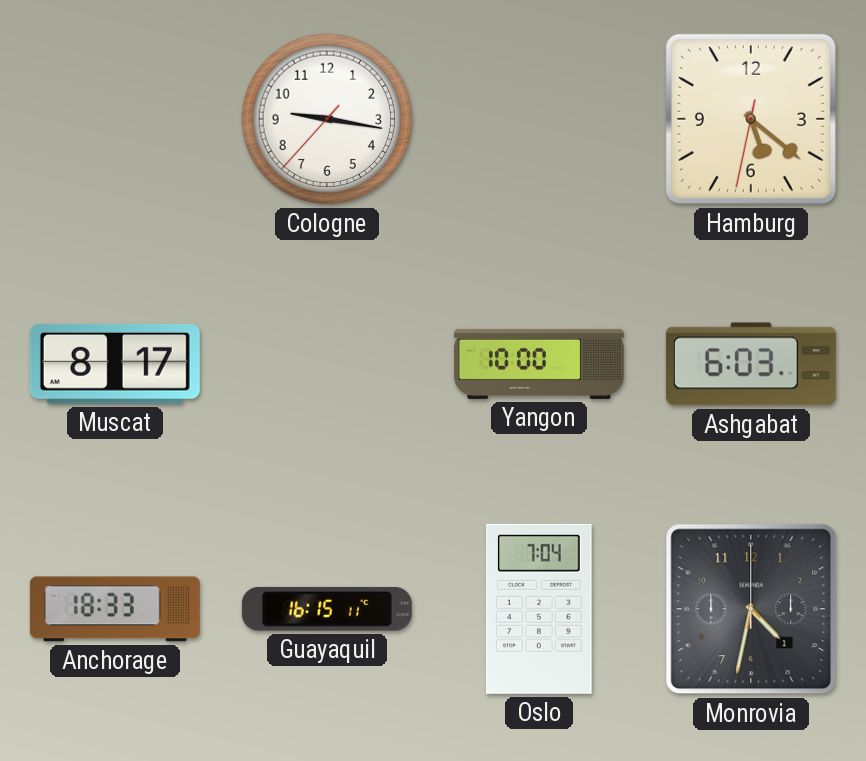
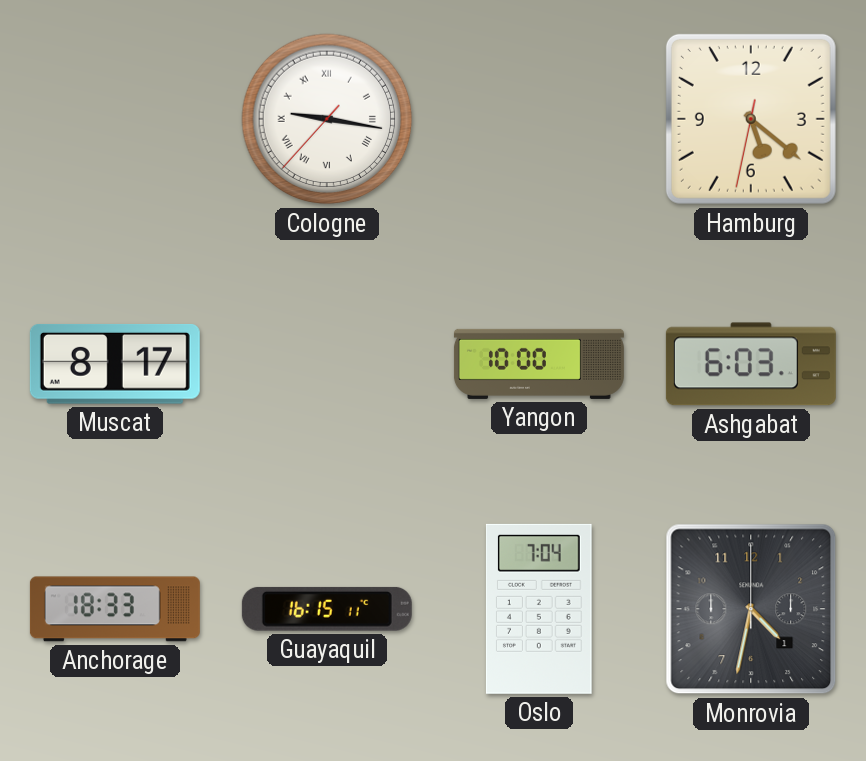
Cologne numerals: Arabic -> Roman
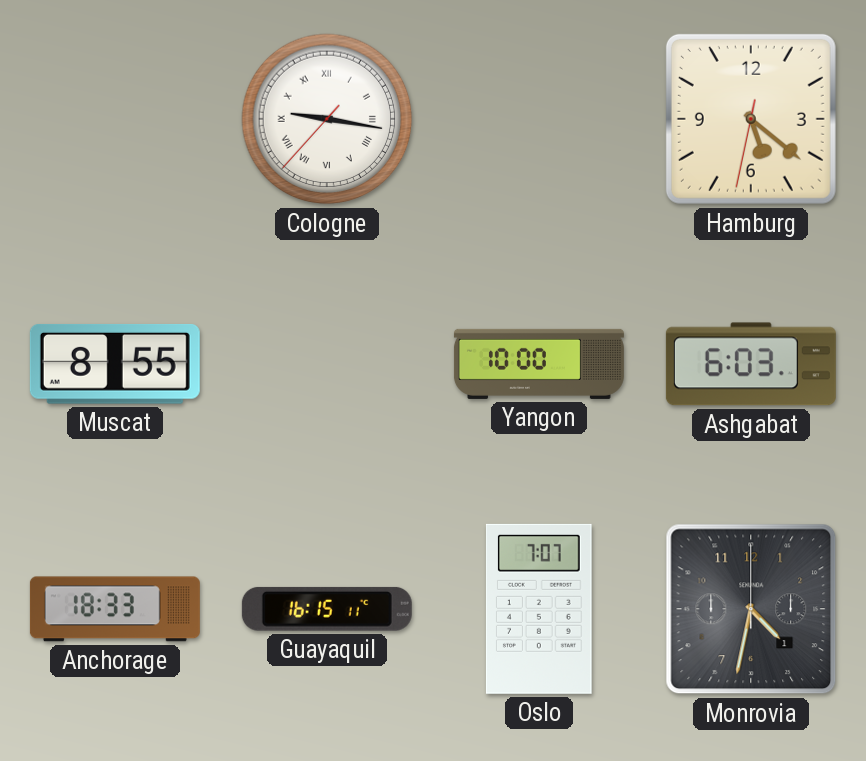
Muscat: 8:17 -> 8:55
Oslo: 7:04 -> 7:07
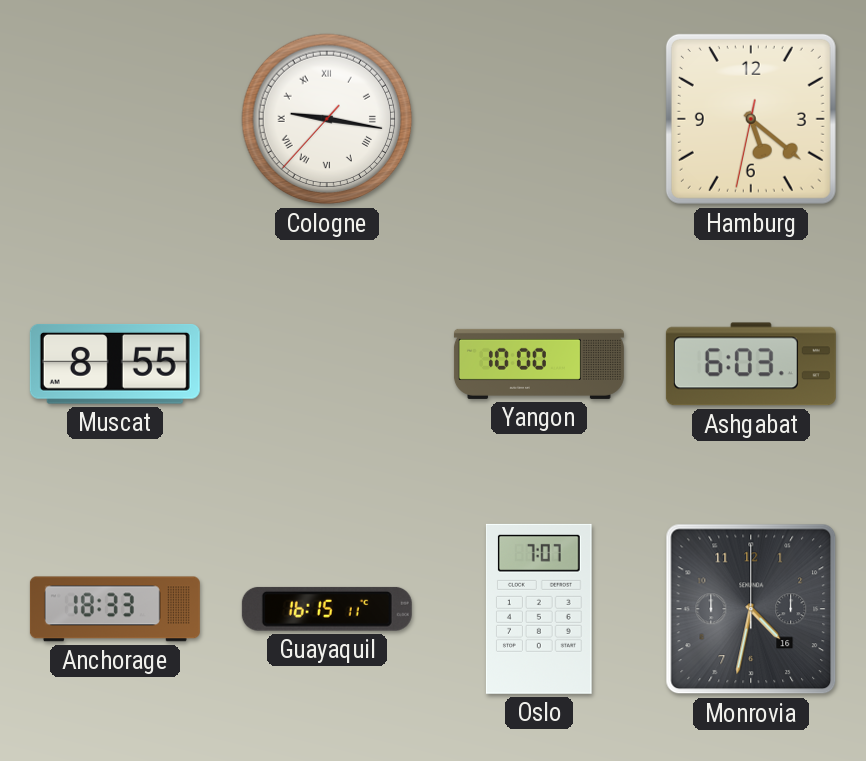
Monrovia date: 1 -> 16
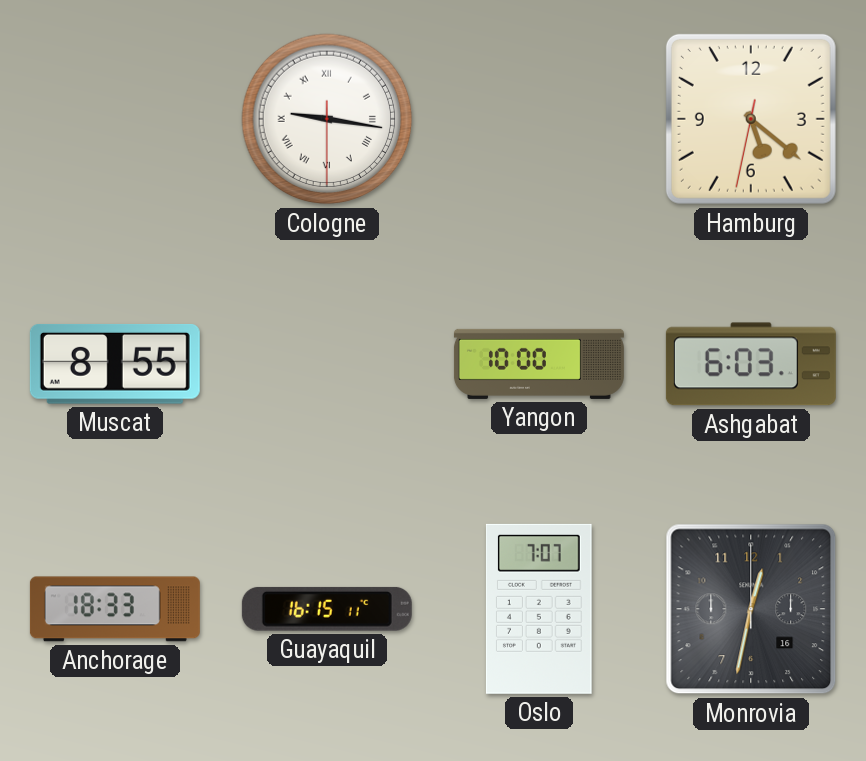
Cologne: 9:16:37 -> 9:16:30
Monrovia: 4:32 -> 12:32
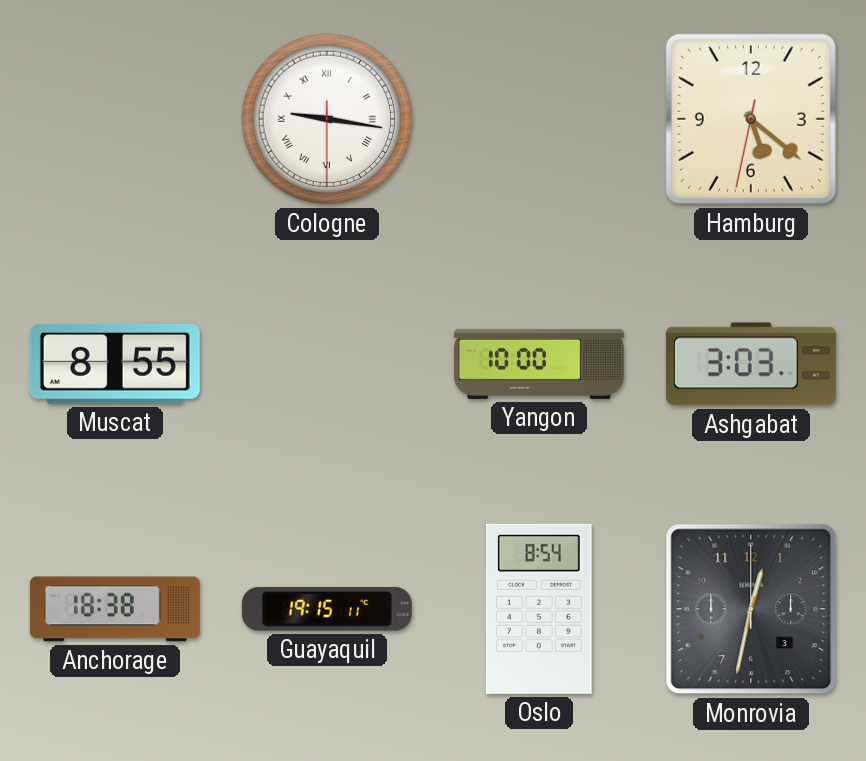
Ashgabat: 6:03 -> 3:03
Anchorage: 18:33 -> 18:38
Guayaquil: 16:15 -> 19:15
Oslo: 7:07 -> 8:54
Monrovia date: 16 -> 3
